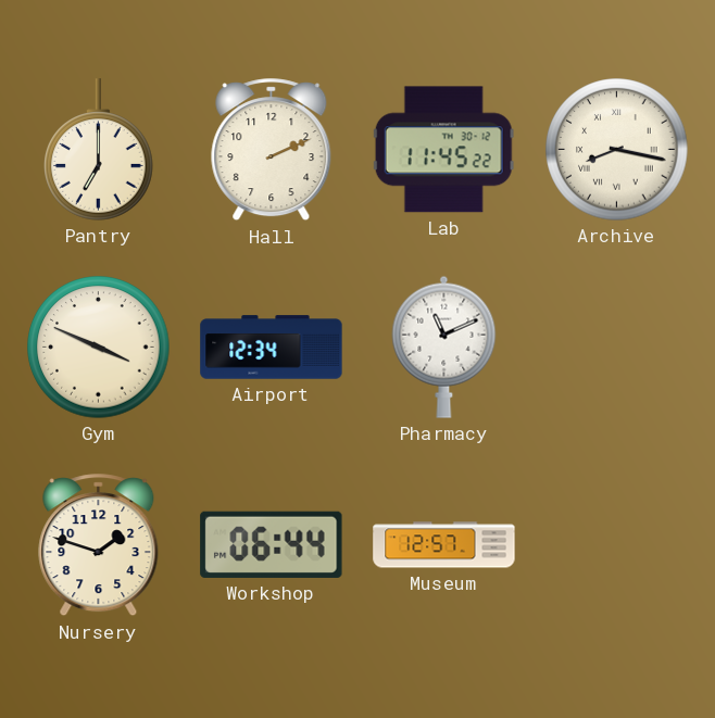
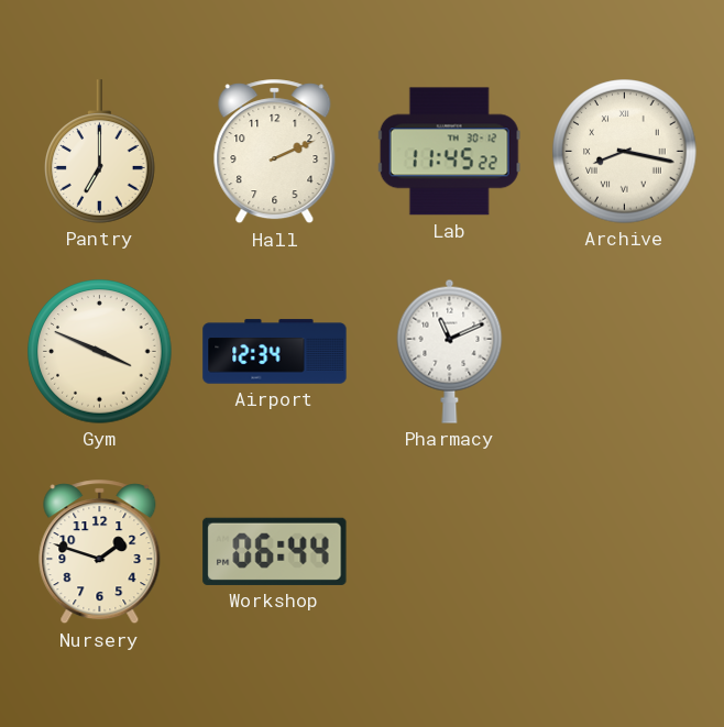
Museum: 12:57 -> none
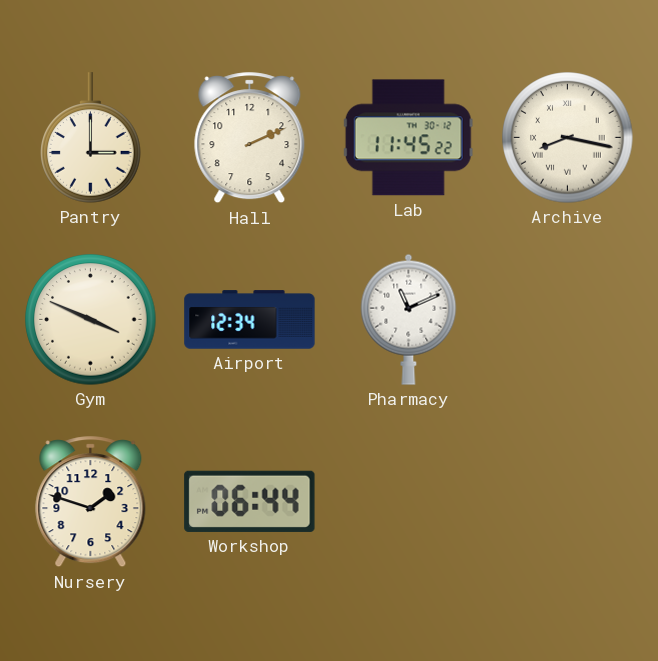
Pantry: 7:00 -> 3:00
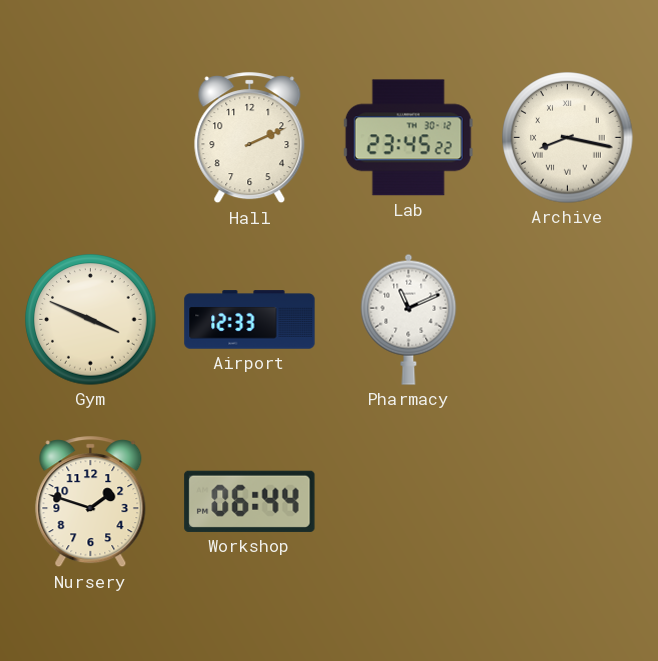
Pantry: 3:00 -> none
Lab: 11:45 -> 23:45
Airport: 12:34 -> 12:33
